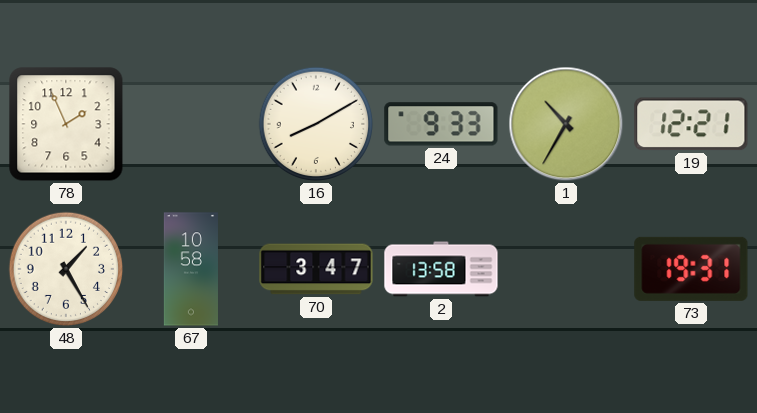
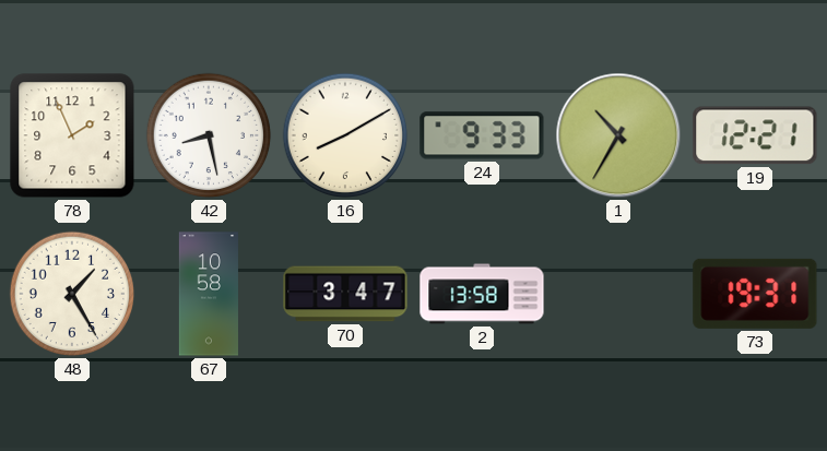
42: none -> 8:28
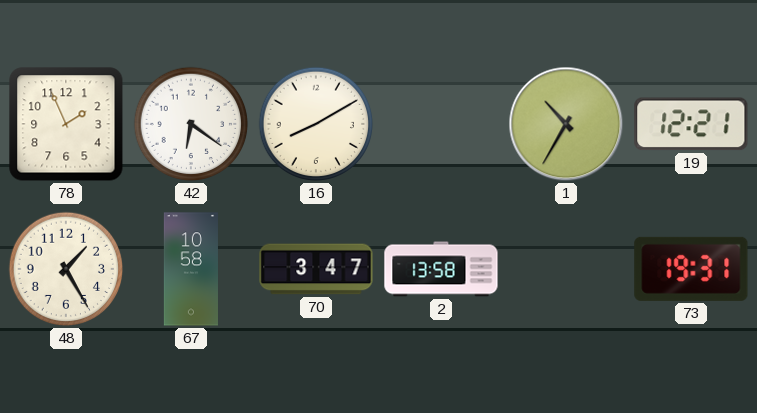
42: 8:28 -> 6:21
24: 9:33 -> none
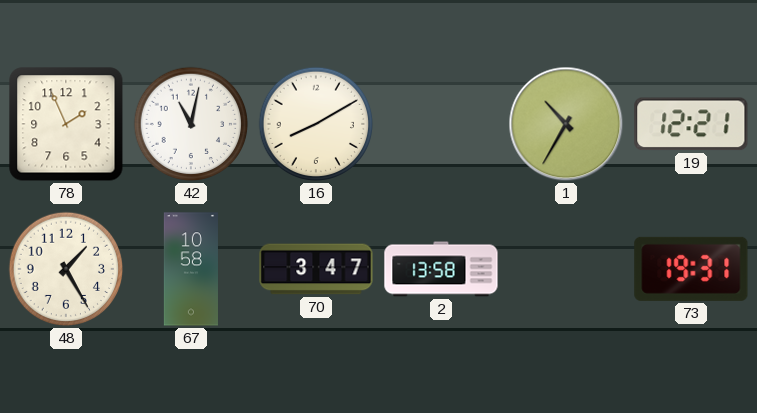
42: 6:21 -> 11:02
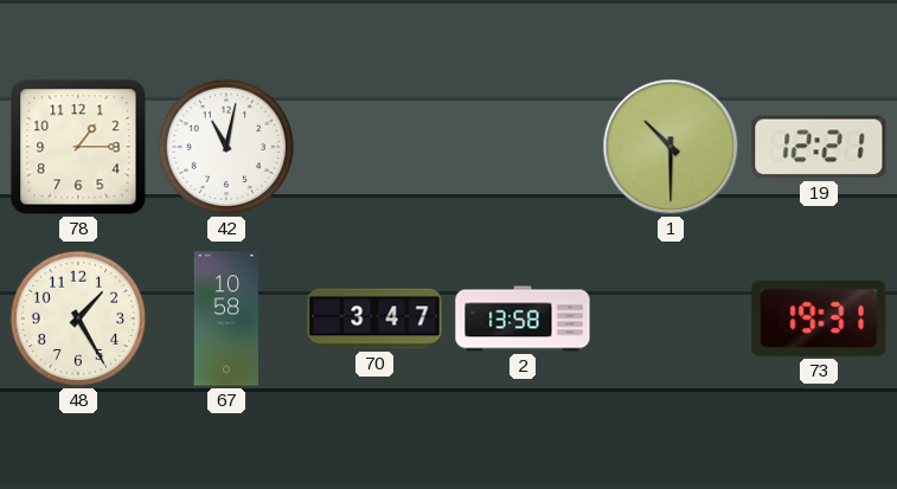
78: 1:56 -> 1:15
16: 8:10 -> none
1: 10:35 -> 10:30
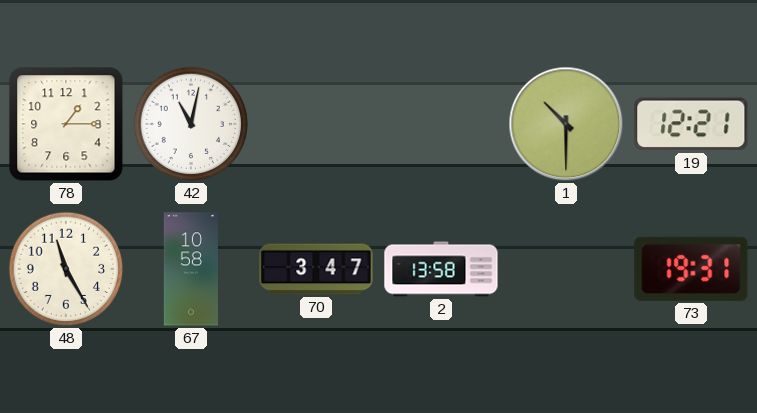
48: 1:25 -> 11:25
